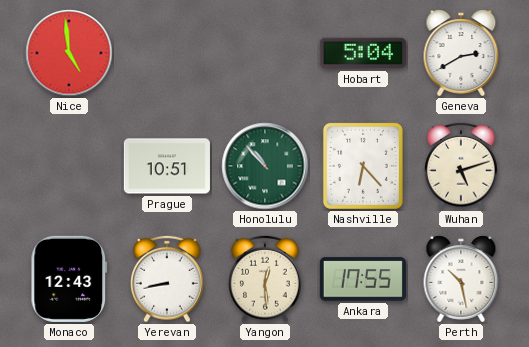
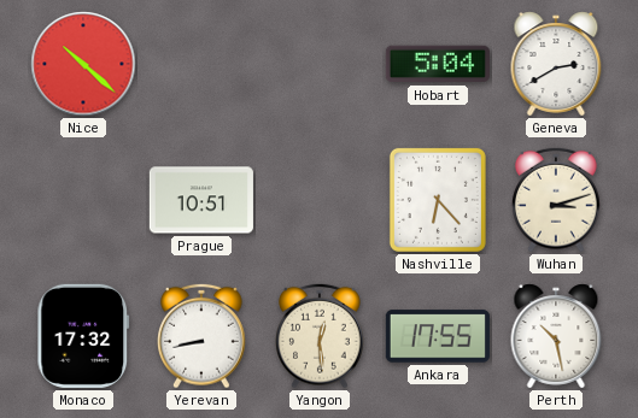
Nice: 4:59 -> 10:22
Honolulu: 10:53 -> none
Wuhan: 5:12 -> 3:12
Monaco: 12:43 -> 17:32
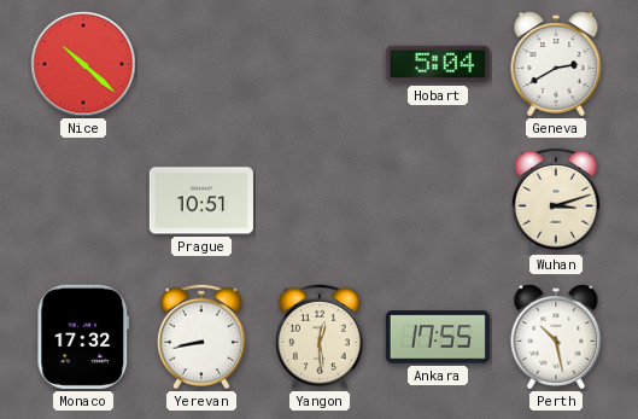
Nashville: 6:23 -> none
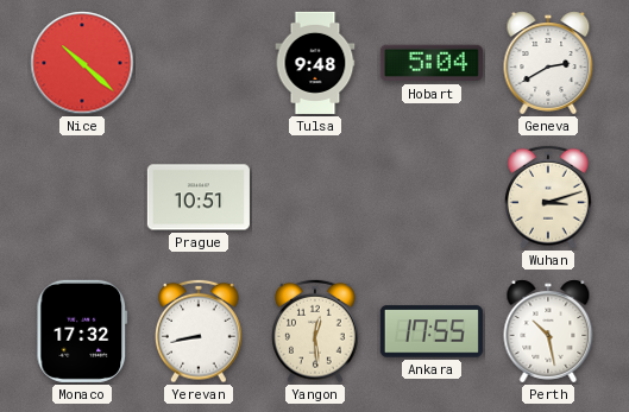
Tulsa: none -> 9:48
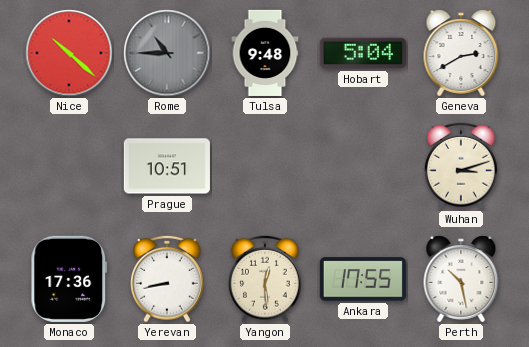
Rome: none -> 10:45
Monaco: 17:32 -> 17:36
